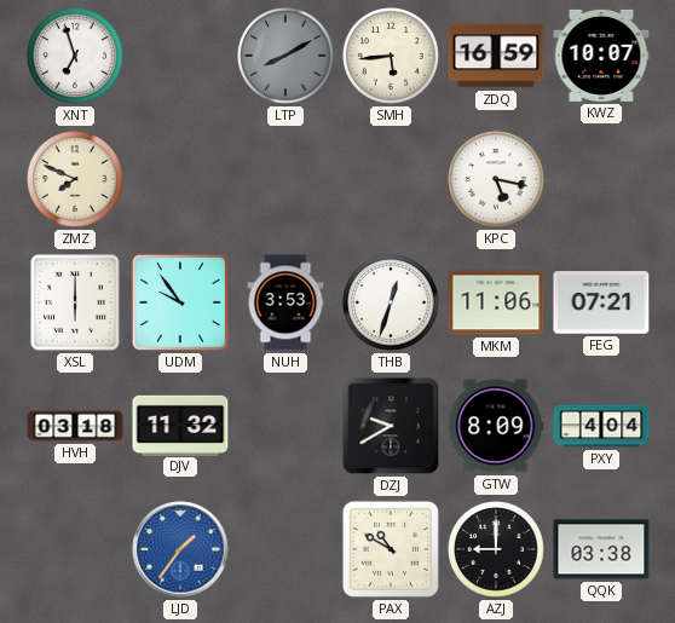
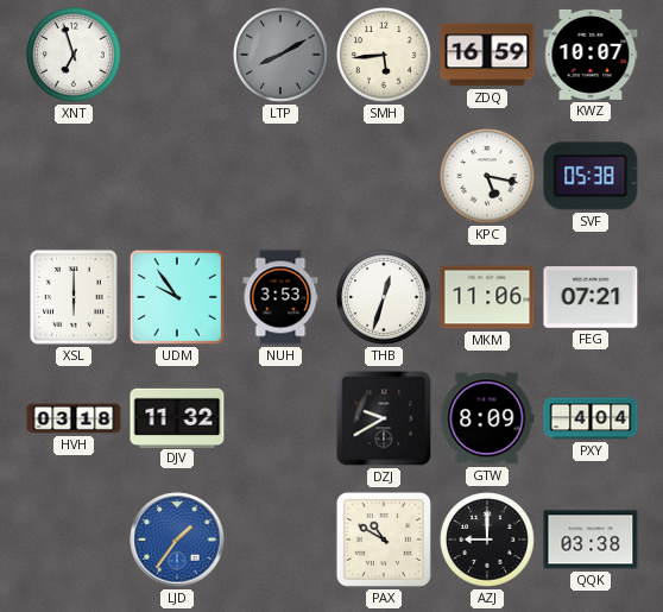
ZMZ: 7:49 -> none
SVF: none -> 05:38
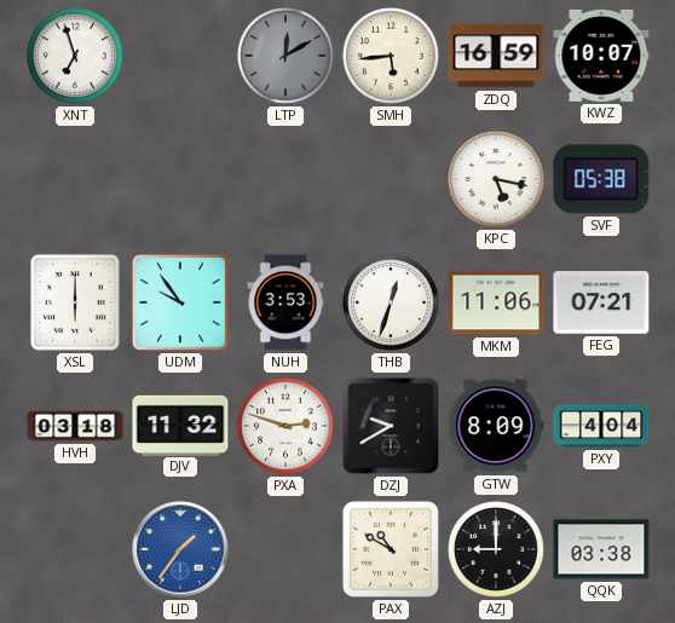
LTP: 8:10 -> 12:10
PXA: none -> 2:48
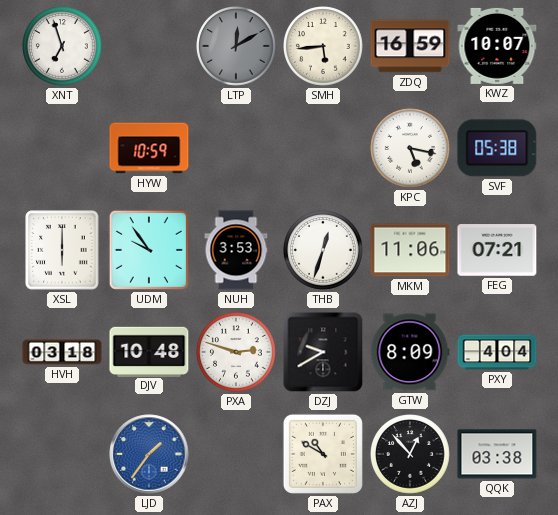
HYW: none -> 10:59
DJV: 11:32 -> 10:48
AZJ: 9:00 -> 12:53
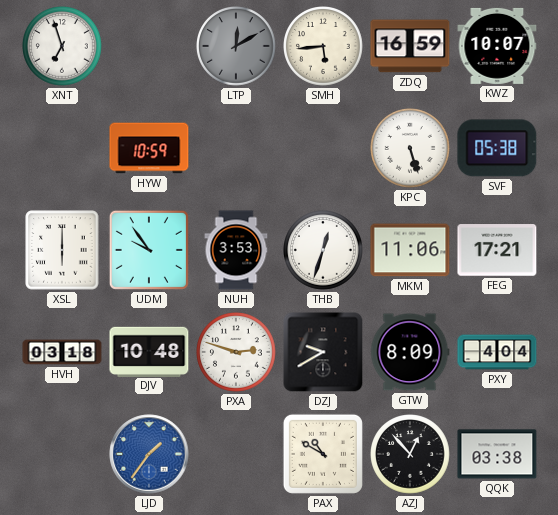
KPC: 5:17 -> 5:27
FEG: 07:21 -> 17:21
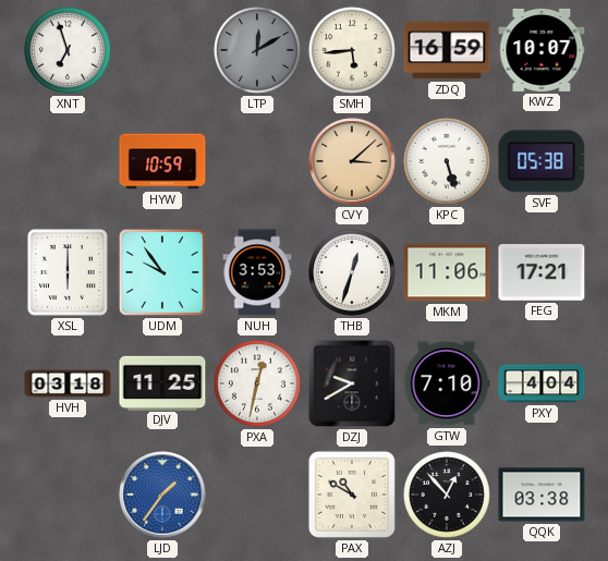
CVY: none -> 3:08
DJV: 10:48 -> 11:25
PXA: 2:48 -> 12:32
GTW: 8:09 -> 7:10
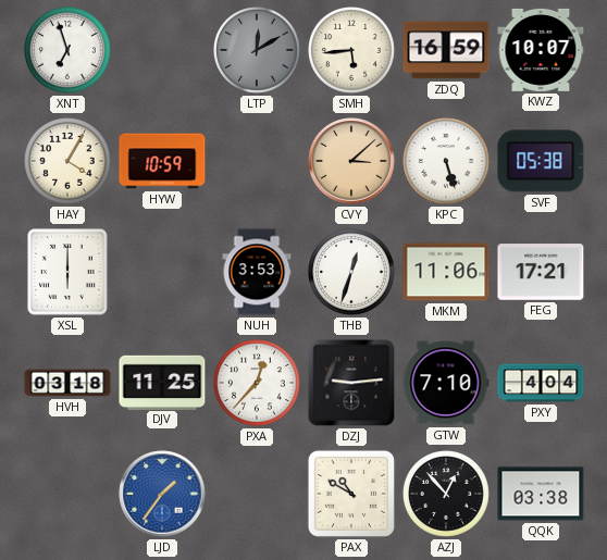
HAY: none -> 4:05
UDM: 9:54 -> none
PXA: 12:32 -> 12:37
DZJ: 9:40 -> 9:14
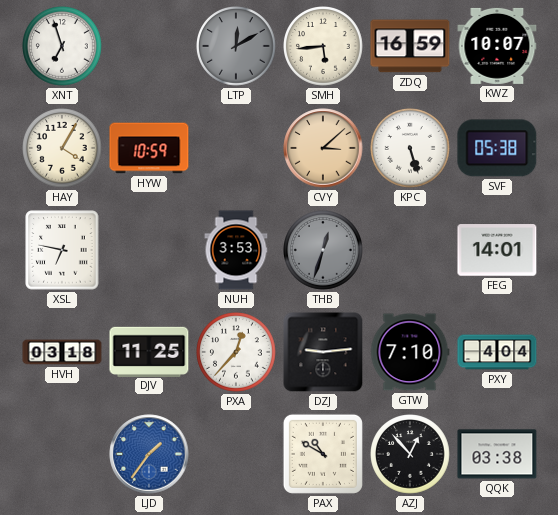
XSL: 6:00 -> 6:47
THB dial: white -> grey
MKM: 11:06 -> none
FEG: 17:21 -> 14:01
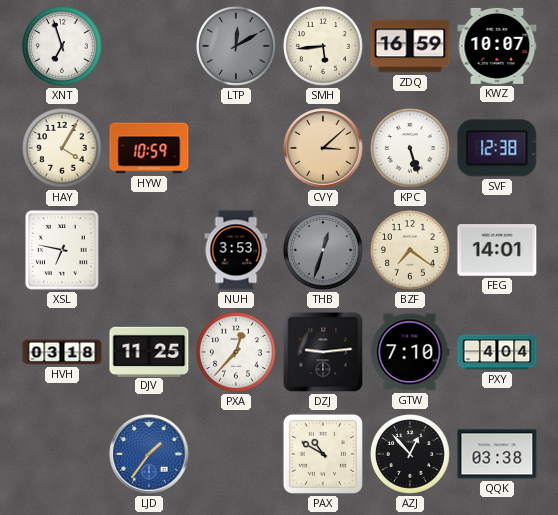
SVF: 05:38 -> 12:38
BZF: none -> 7:21
